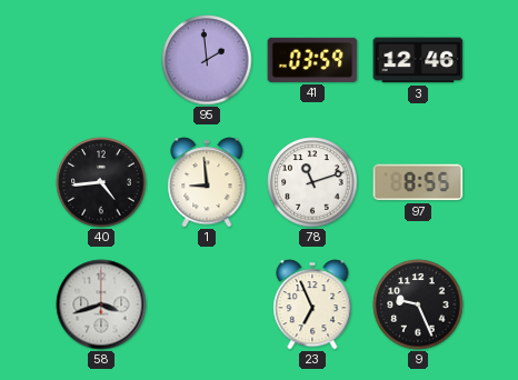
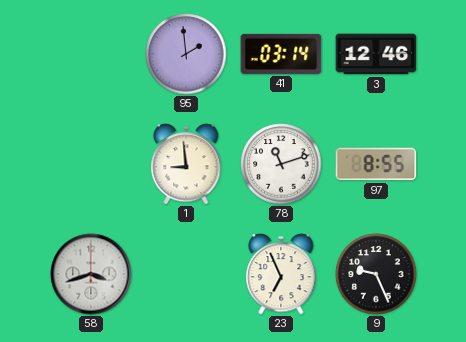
41: 03:59 -> 03:14
40: 4:44 -> none
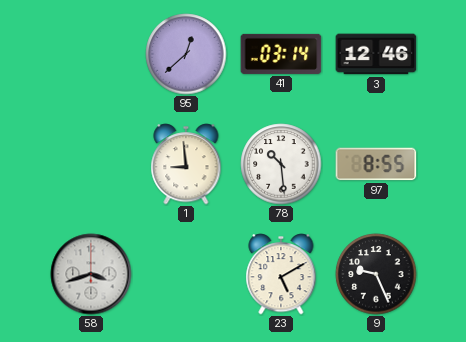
95: 1:59 -> 12:38
78: 11:12 -> 10:29
23: 6:56 -> 5:10
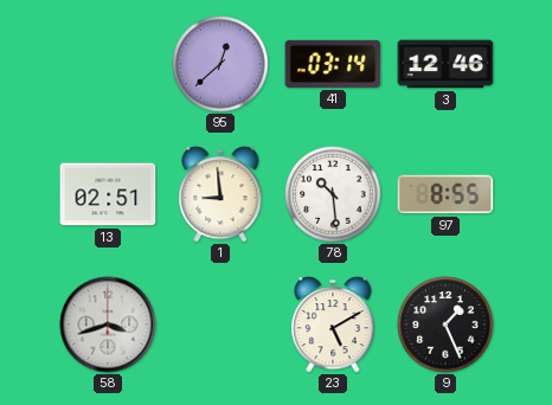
13: none -> 02:51
9: 9:26 -> 1:26
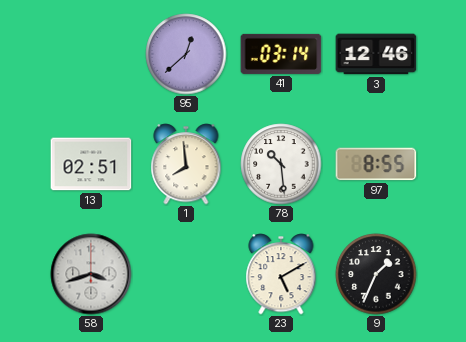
1: 8:59 -> 7:59
9: 1:26 -> 1:34
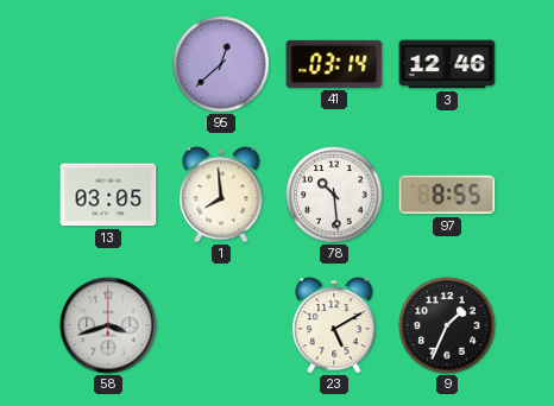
13: 02:51 -> 03:05
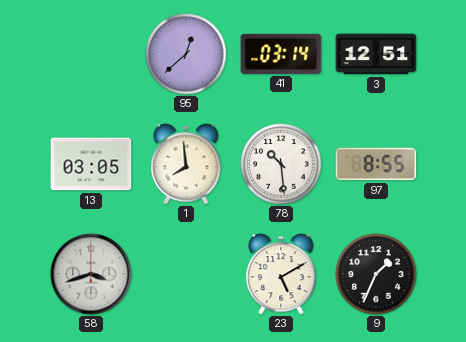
3: 12:46 -> 12:51
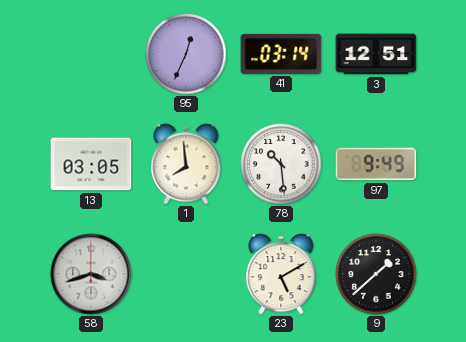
95: 12:38 -> 12:34
97: 8:55 -> 9:49
9: 1:34 -> 1:38
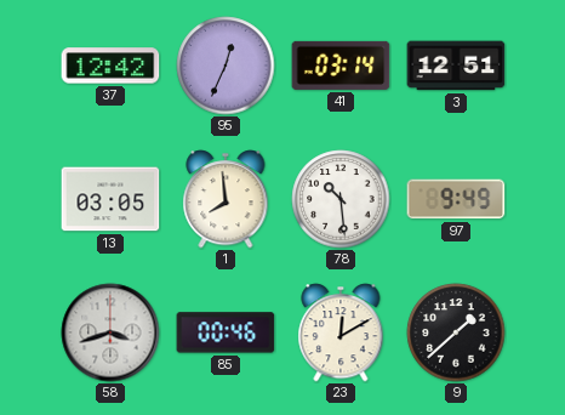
37: none -> 12:42
85: none -> 00:46
23: 5:10 -> 12:10
